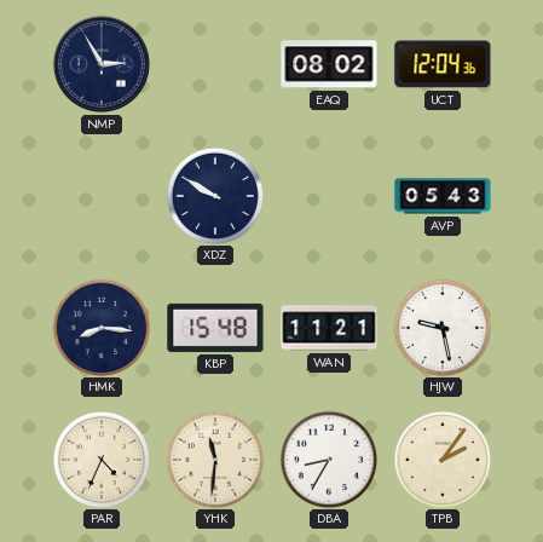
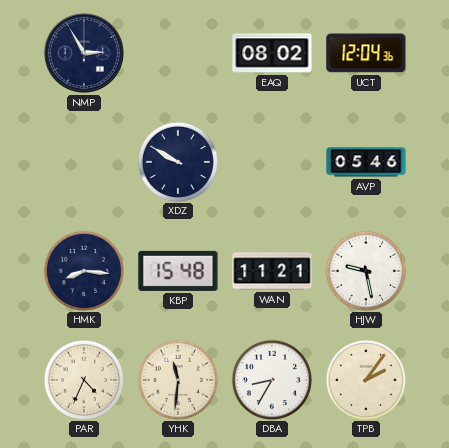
AVP: 05:43 -> 05:46
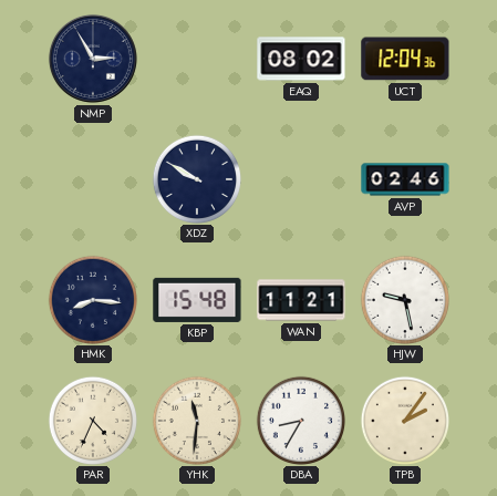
AVP: 05:46 -> 02:46
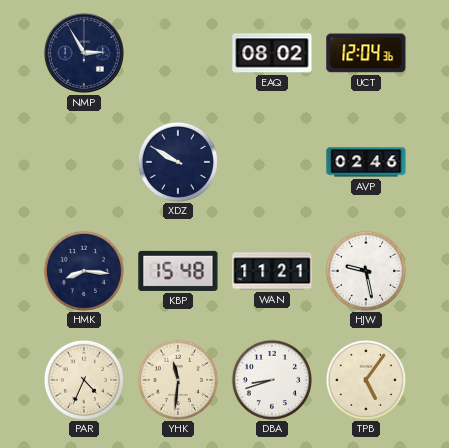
DBA: 8:35 -> 8:42
TPB: 2:06 -> 5:06
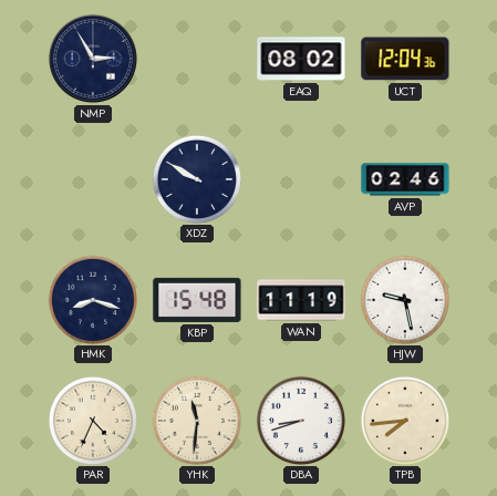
HMK: 8:16 -> 8:18
WAN: 11:21 -> 11:19
TPB: 5:06 -> 7:44
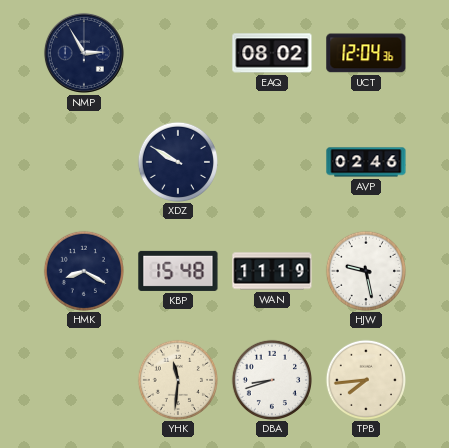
HMK: 8:18 -> 8:20
PAR: 4:34 -> none
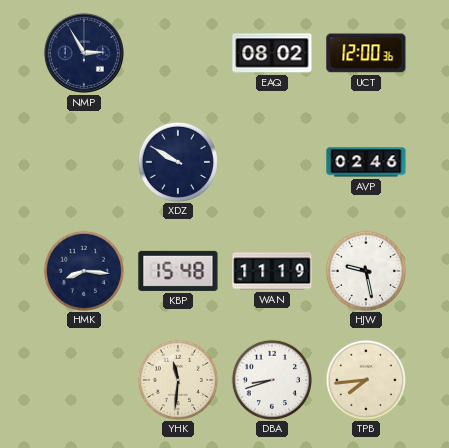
UCT: 12:04 -> 12:00
HMK: 8:20 -> 8:16
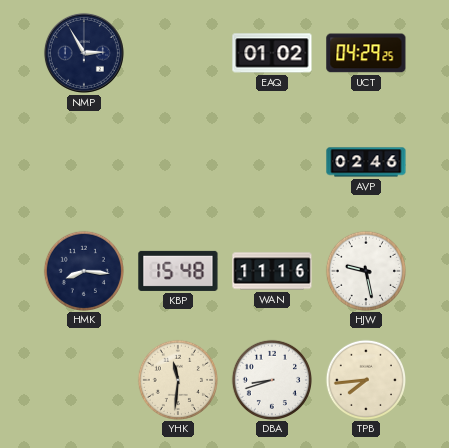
EAQ: 08:02 -> 01:02
UCT: 12:00 -> 04:29
XDZ: 9:50 -> none
WAN: 11:19 -> 11:16
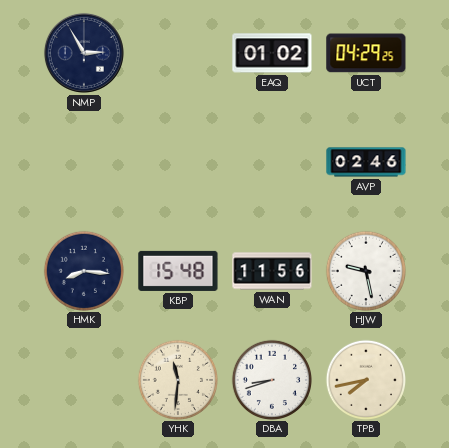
WAN: 11:16 -> 11:56
TPB: 7:44 -> 7:43
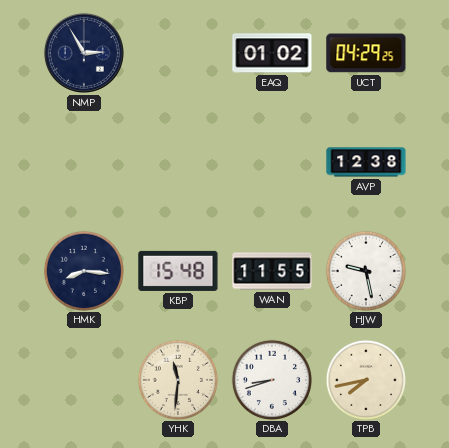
AVP: 02:46 -> 12:38
WAN: 11:56 -> 11:55
